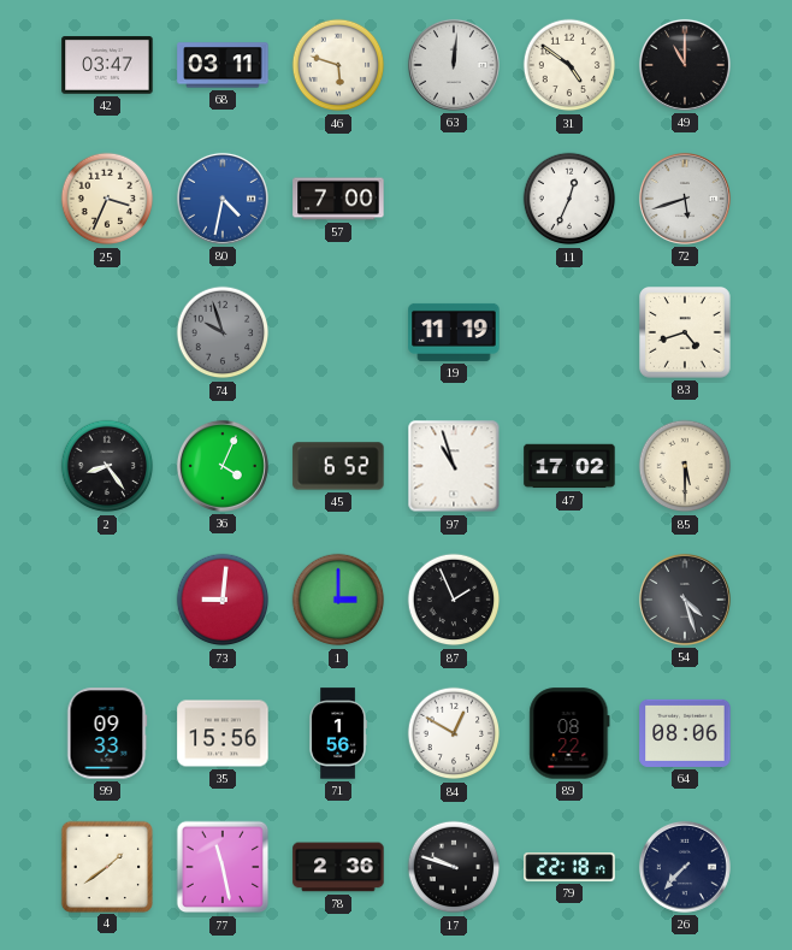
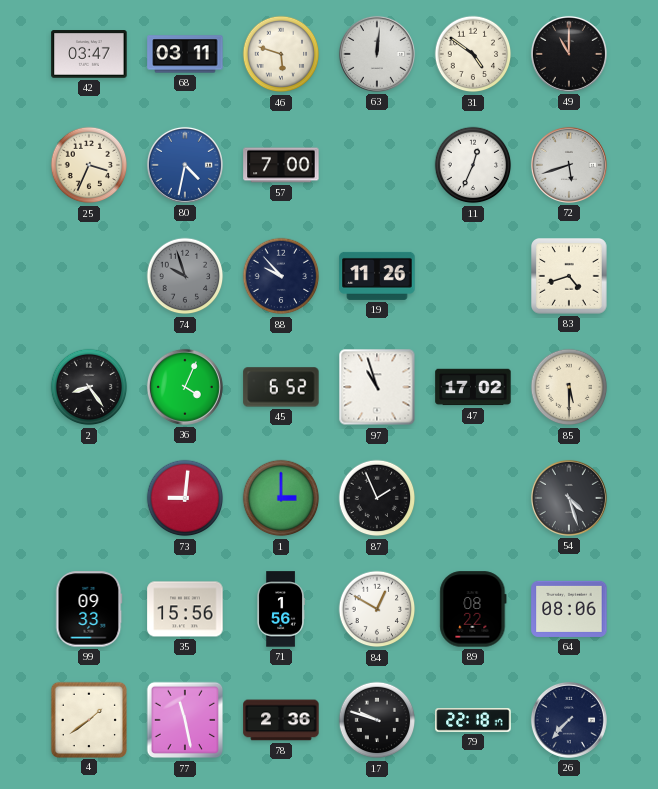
88: none -> 9:53
19: 11:19 -> 11:26
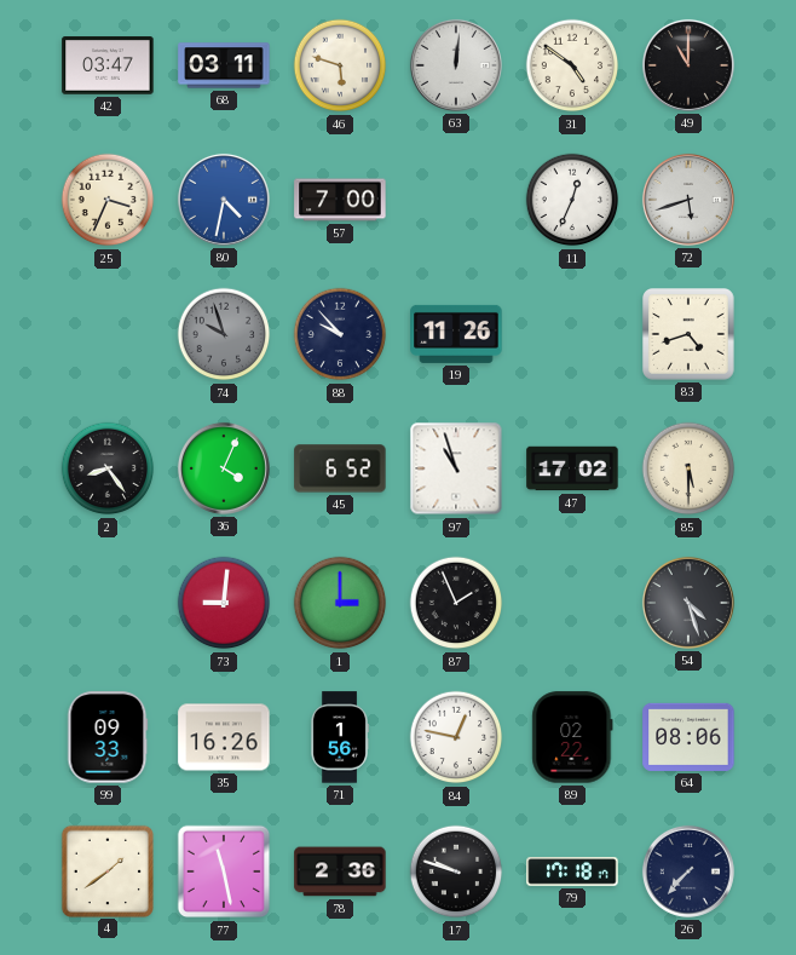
35: 15:56 -> 16:26
84: 12:50 -> 12:47
89: 08:22 -> 02:22
79: 22:18 -> 17:18
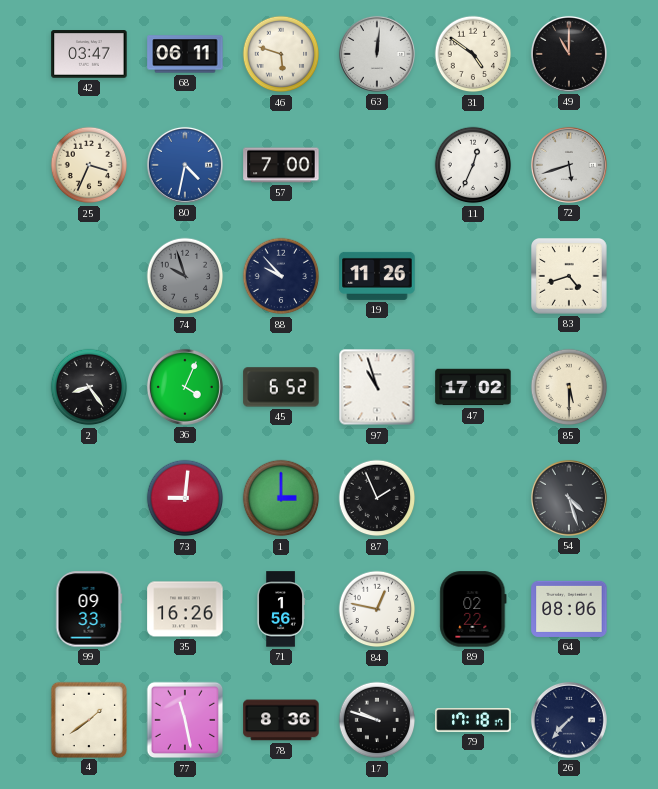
68: 03:11 -> 06:11
78: 2:36 -> 8:36
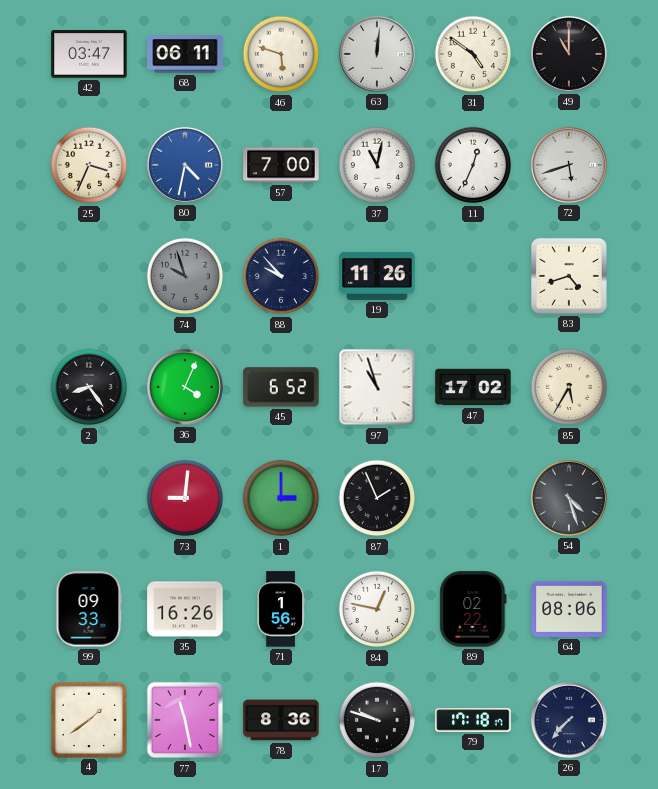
37: none -> 11:02
85: 5:30 -> 5:35
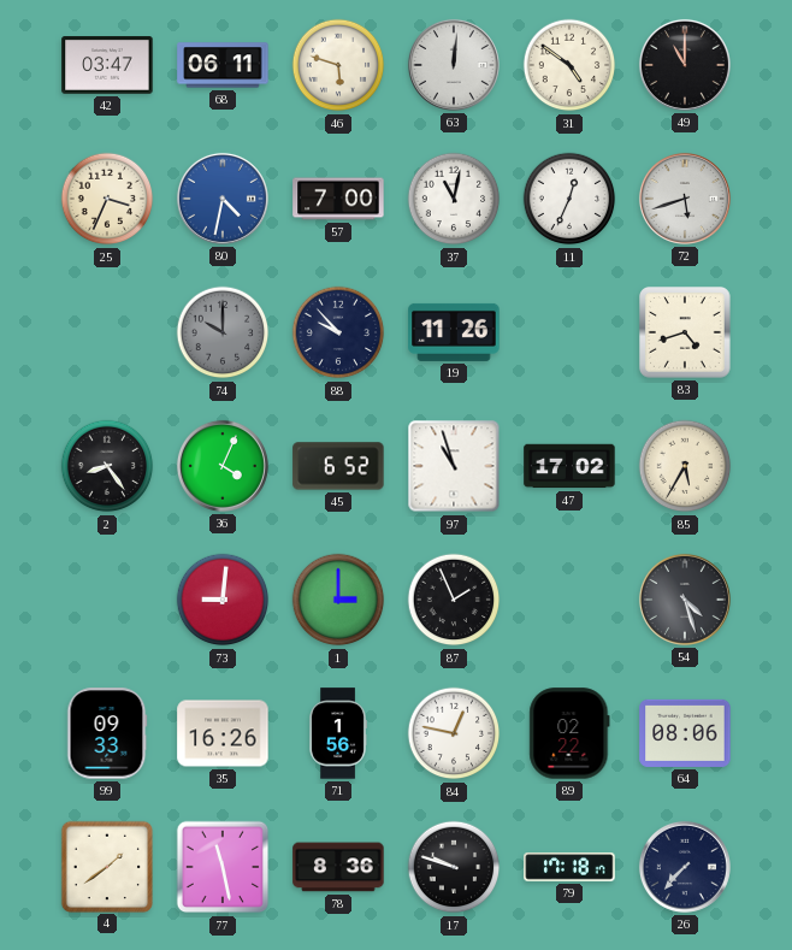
74: 9:57 -> 10:00
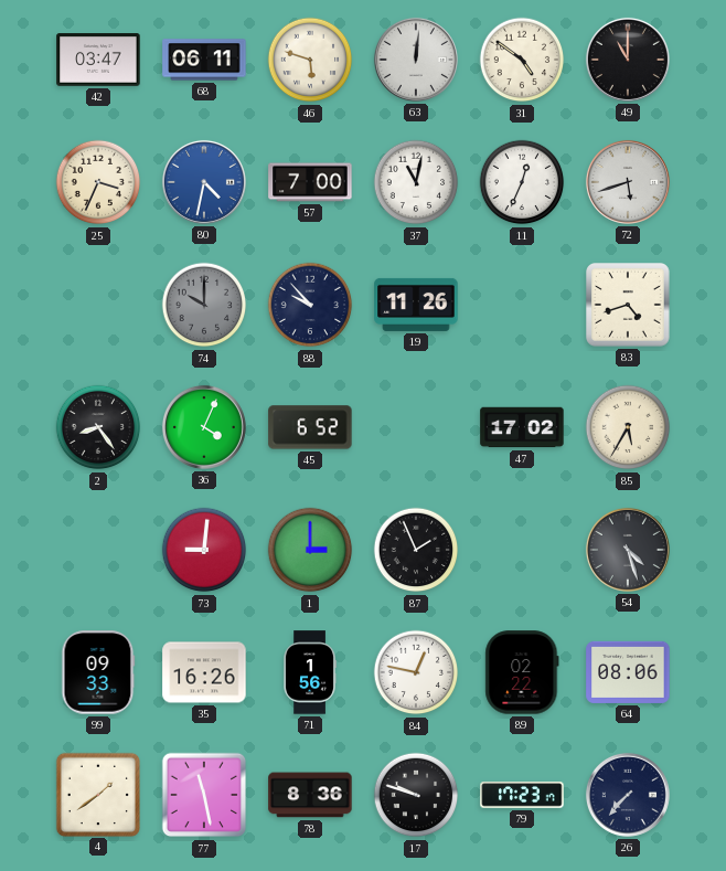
97: 10:57 -> none
79: 17:18 -> 17:23
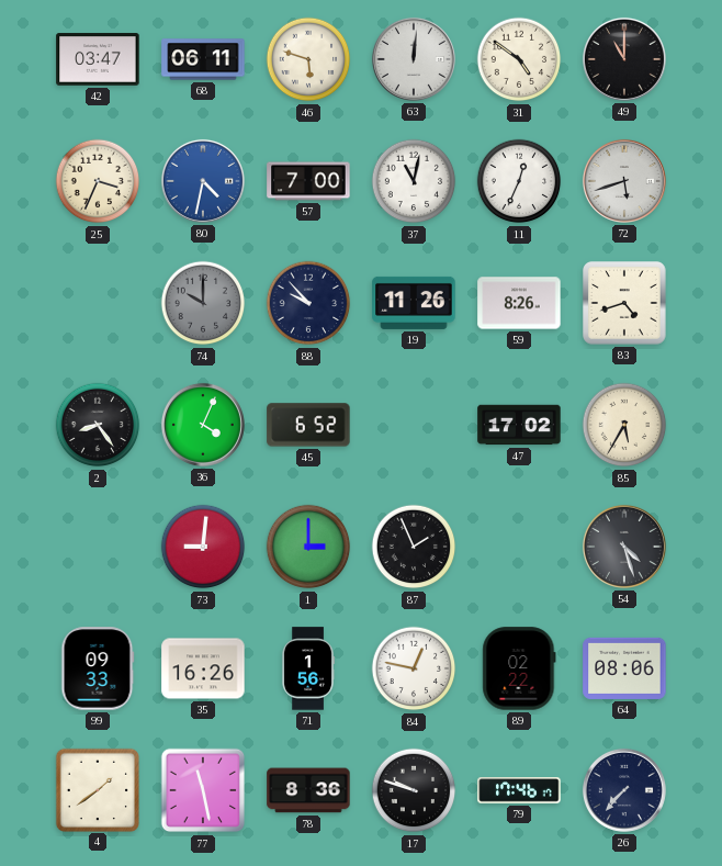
59: none -> 8:26
79: 17:23 -> 17:46
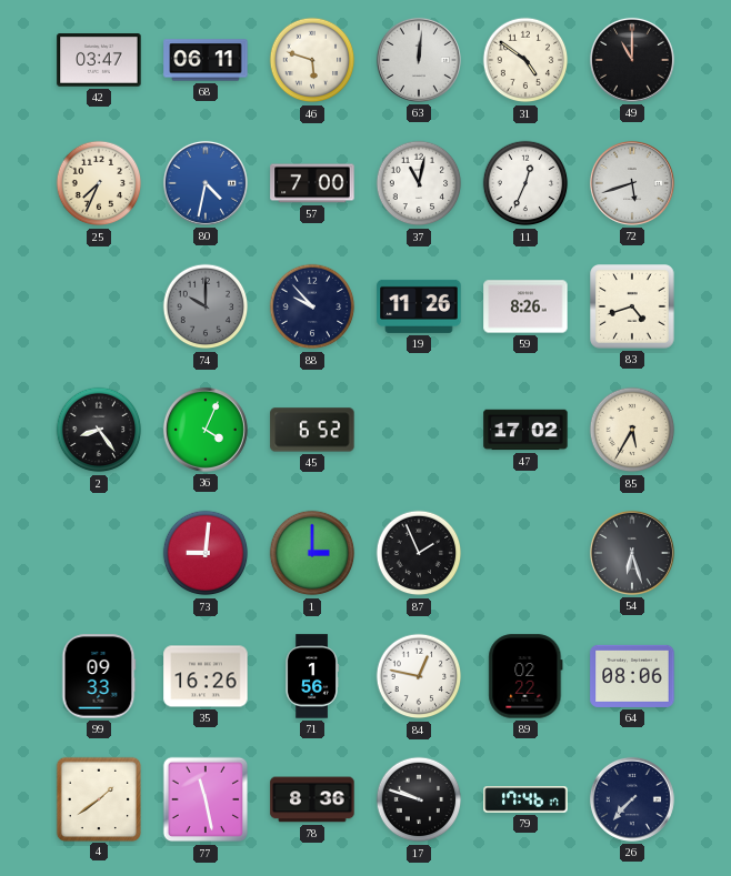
25: 3:34 -> 7:34
54: 4:27 -> 6:27
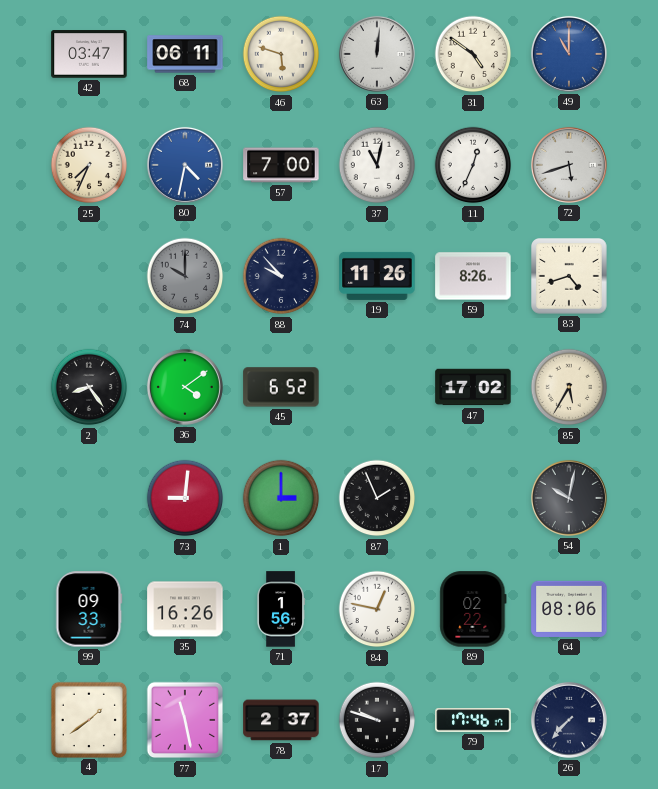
49 dial: black -> blue
36: 4:04 -> 4:09
54: 6:27 -> 10:02
78: 8:36 -> 2:37
